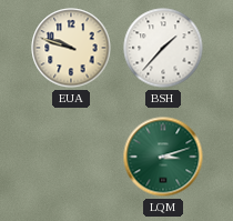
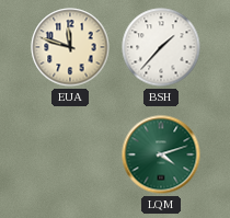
EUA: 9:48 -> 11:48
LQM: 3:12 -> 4:12
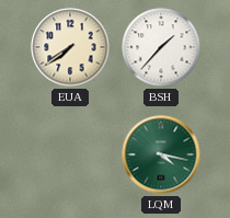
EUA: 11:48 -> 7:39
LQM: 4:12 -> 4:17
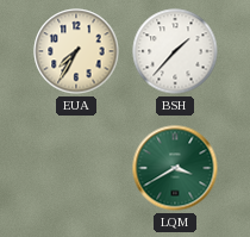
EUA: 7:39 -> 7:35
LQM: 4:17 -> 3:40
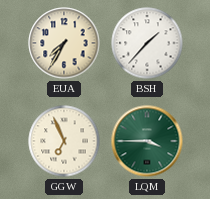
GGW: none -> 6:56
LQM: 3:40 -> 3:45
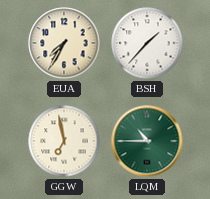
GGW: 6:56 -> 6:58
LQM: 3:45 -> 10:45
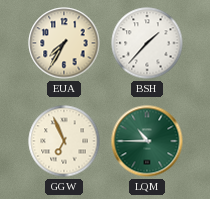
GGW: 6:58 -> 6:56
